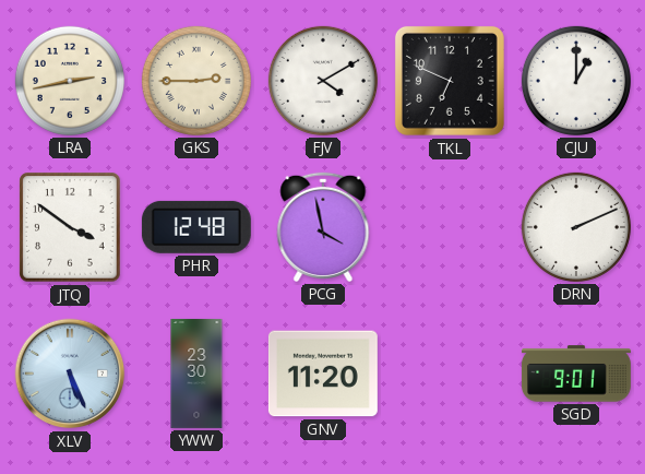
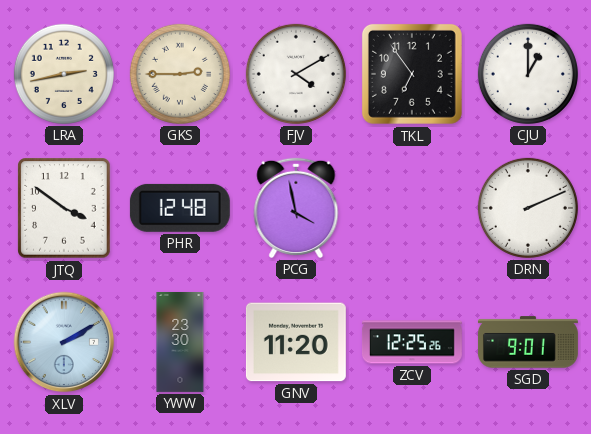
TKL: 6:49 -> 6:54
XLV: 5:26 -> 2:10
ZCV: none -> 12:25
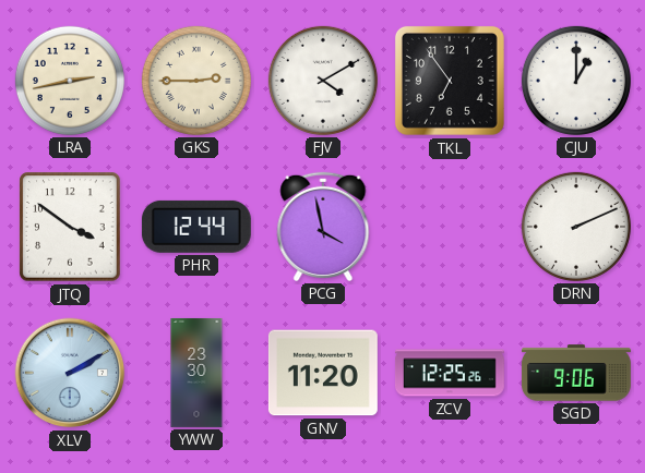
PHR: 12:48 -> 12:44
SGD: 9:01 -> 9:06
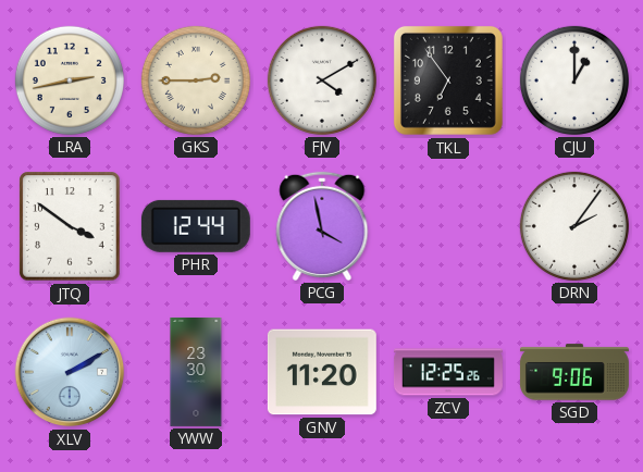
DRN: 2:11 -> 2:06
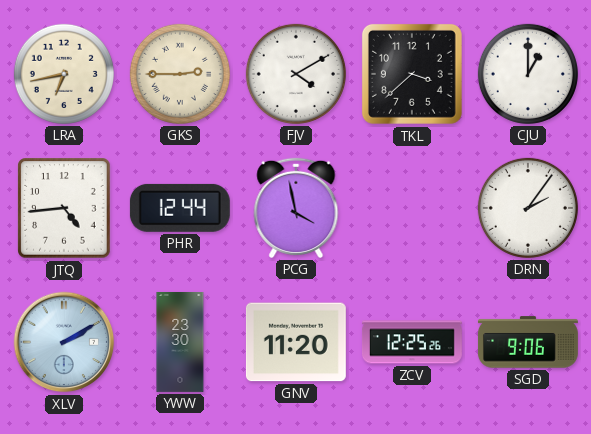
LRA: 2:43 -> 6:43
TKL: 6:54 -> 3:38
JTQ: 3:51 -> 4:44
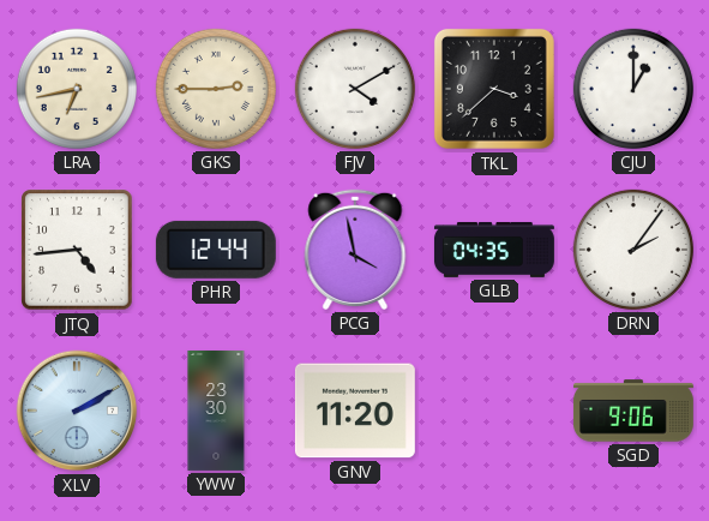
GLB: none -> 04:35
ZCV: 12:25 -> none
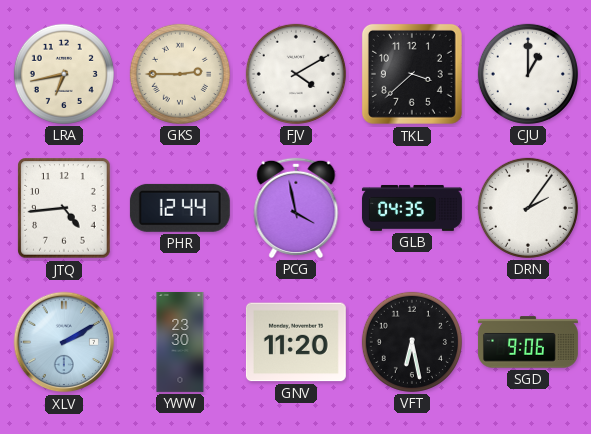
VFT: none -> 6:28
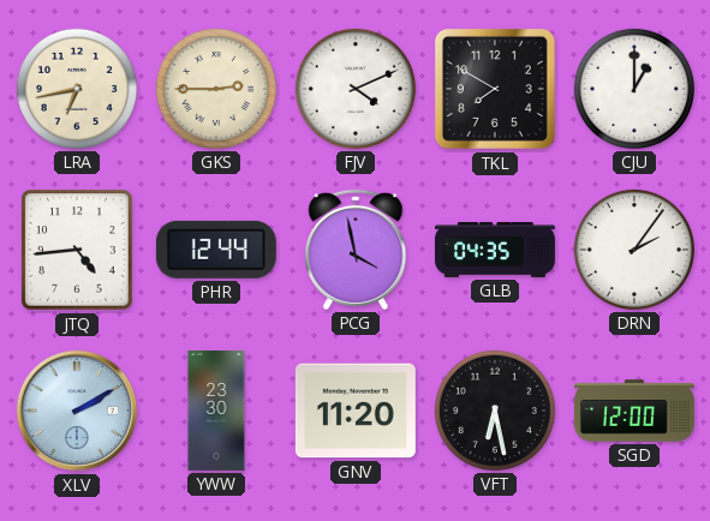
FJV: 4:10 -> 4:11
TKL: 3:38 -> 7:50
SGD: 9:06 -> 12:00
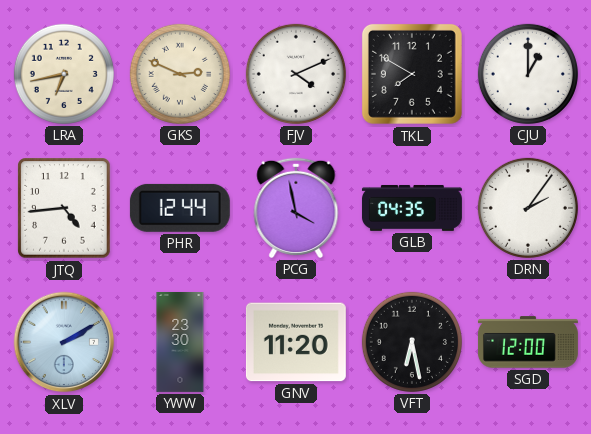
GKS: 2:45 -> 2:49
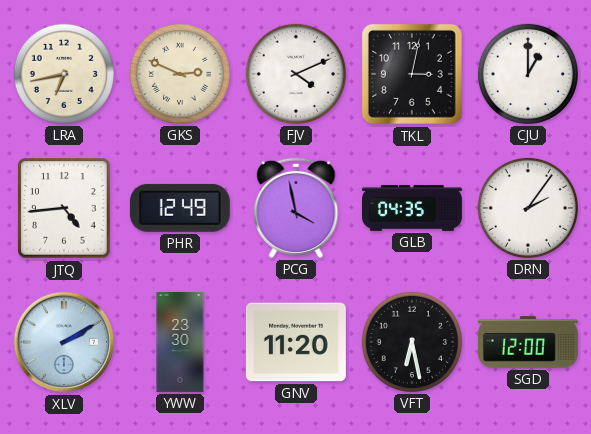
TKL: 7:50 -> 3:02
PHR: 12:44 -> 12:49
